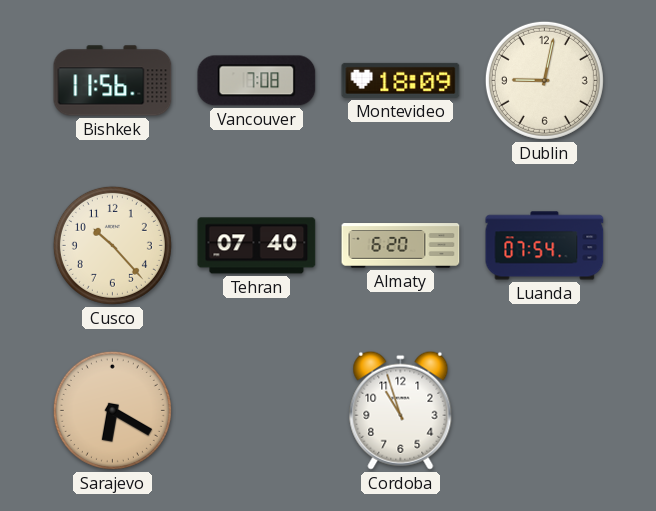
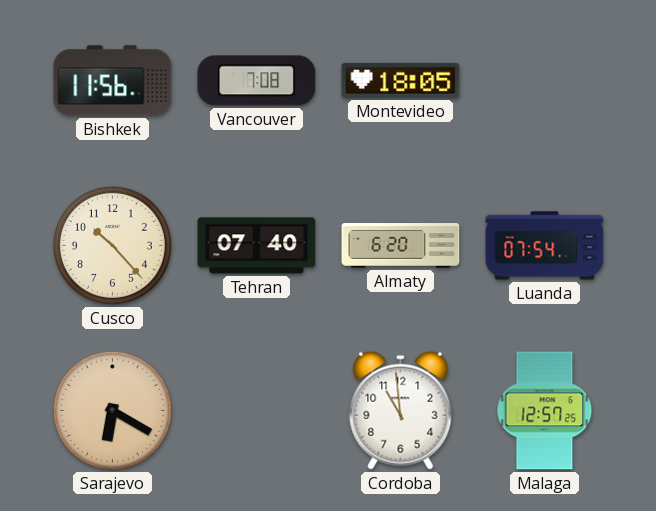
Montevideo: 18:09 -> 18:05
Dublin: 9:02 -> none
Cordoba: 10:57 -> 10:59
Malaga: none -> 12:57
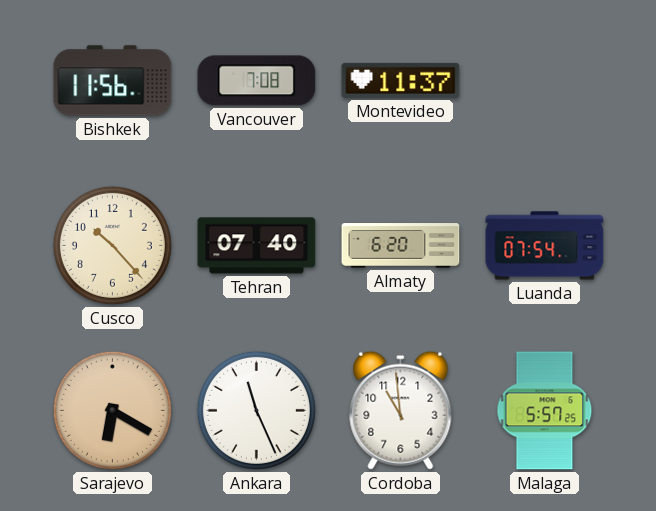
Montevideo: 18:05 -> 11:37
Ankara: none -> 11:26
Malaga: 12:57 -> 5:57
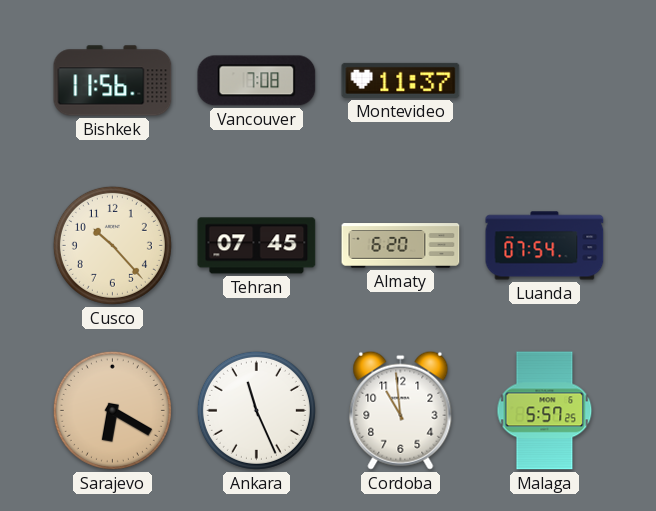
Tehran: 07:40 -> 07:45
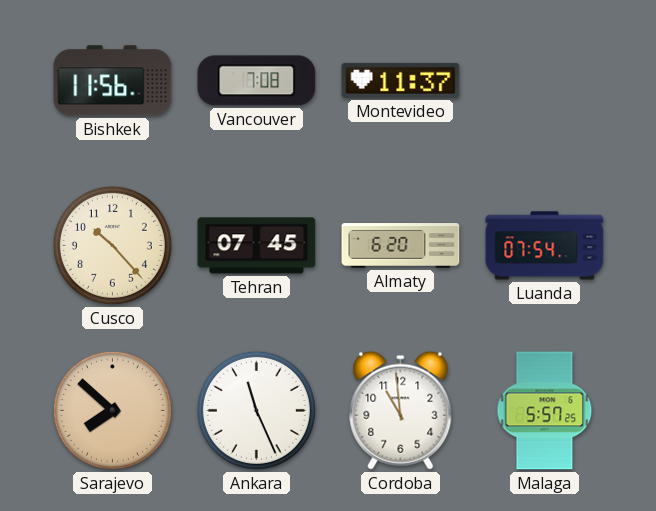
Sarajevo: 6:20 -> 7:52
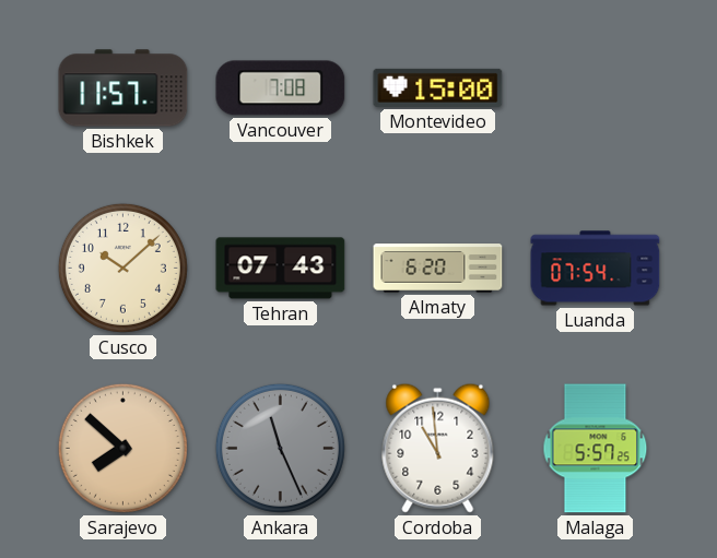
Bishkek: 11:56 -> 11:57
Montevideo: 11:37 -> 15:00
Cusco: 10:23 -> 10:08
Tehran: 07:45 -> 07:43
Ankara dial: white -> grey
